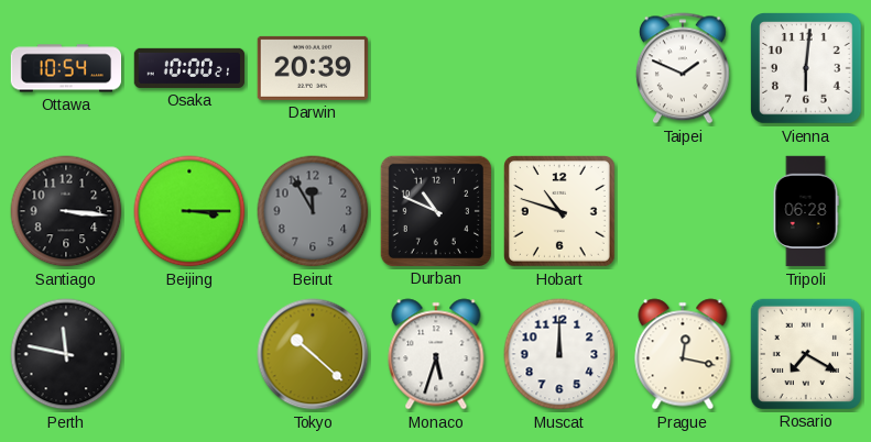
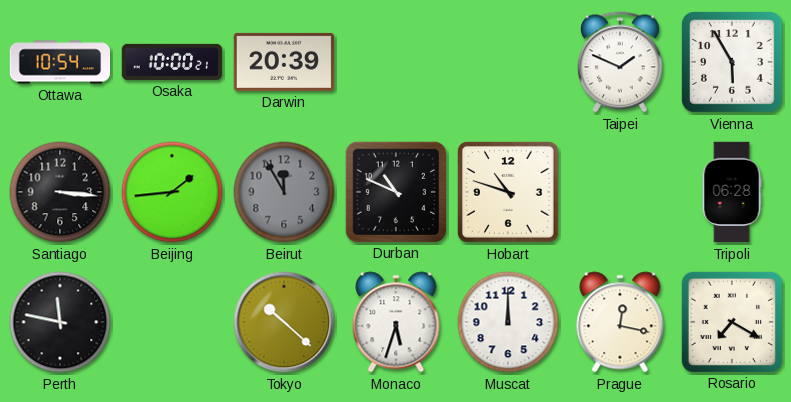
Vienna: 6:01 -> 5:55
Beijing: 3:15 -> 1:44
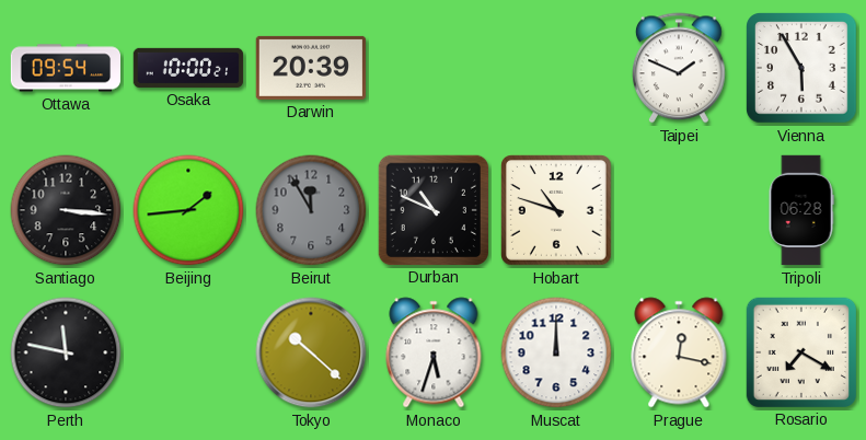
Ottawa: 10:54 -> 09:54
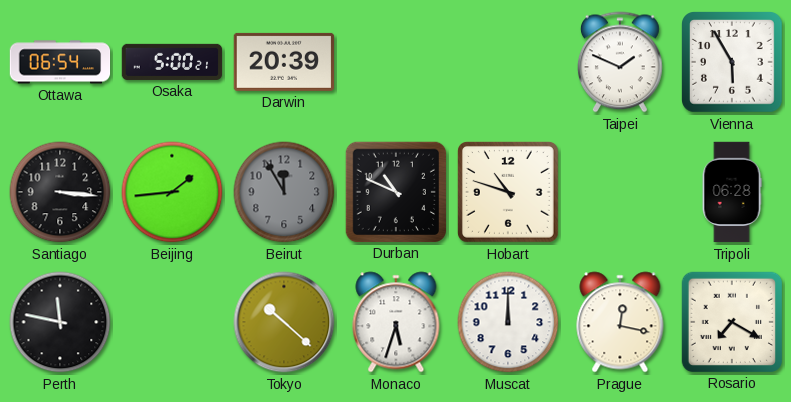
Ottawa: 09:54 -> 06:54
Osaka: 10:00 -> 5:00
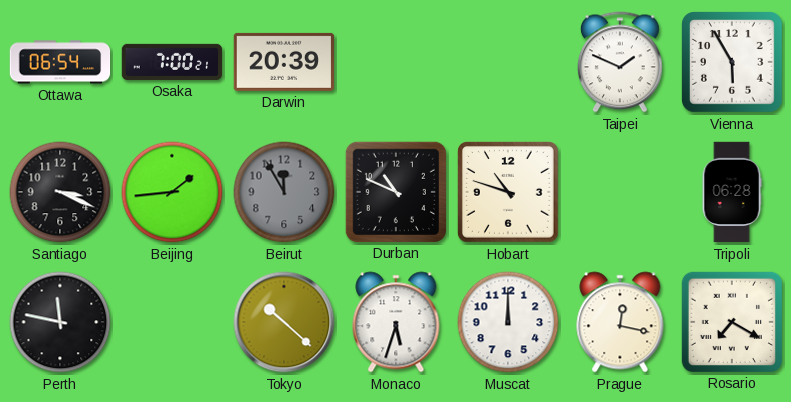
Osaka: 5:00 -> 7:00
Santiago: 3:16 -> 3:19
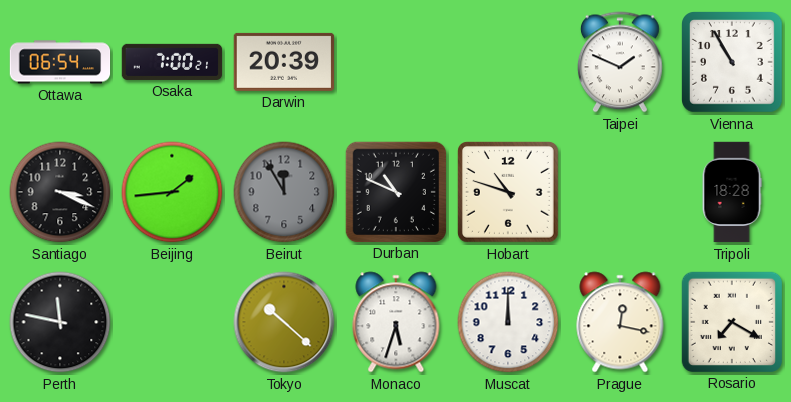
Vienna: 5:55 -> 10:55
Tripoli: 06:28 -> 18:28
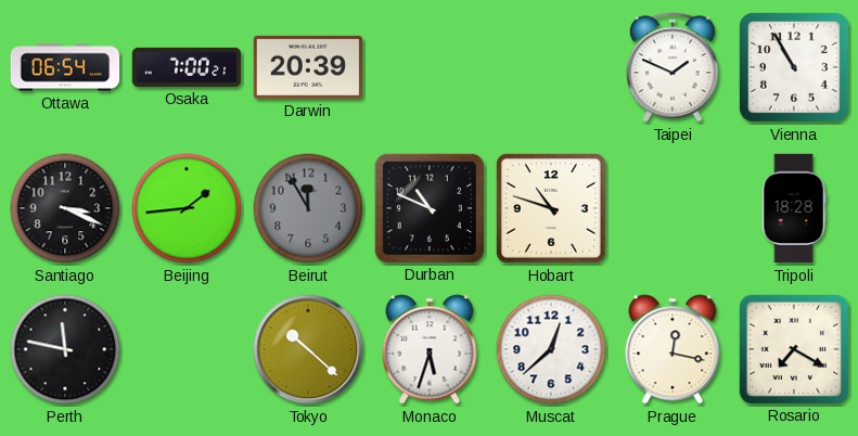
Muscat: 12:00 -> 12:38
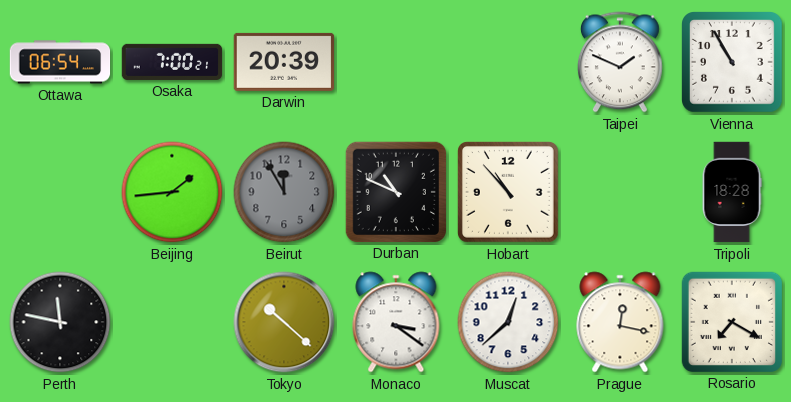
Santiago: 3:19 -> none
Hobart: 10:48 -> 10:53
Monaco: 5:33 -> 3:21
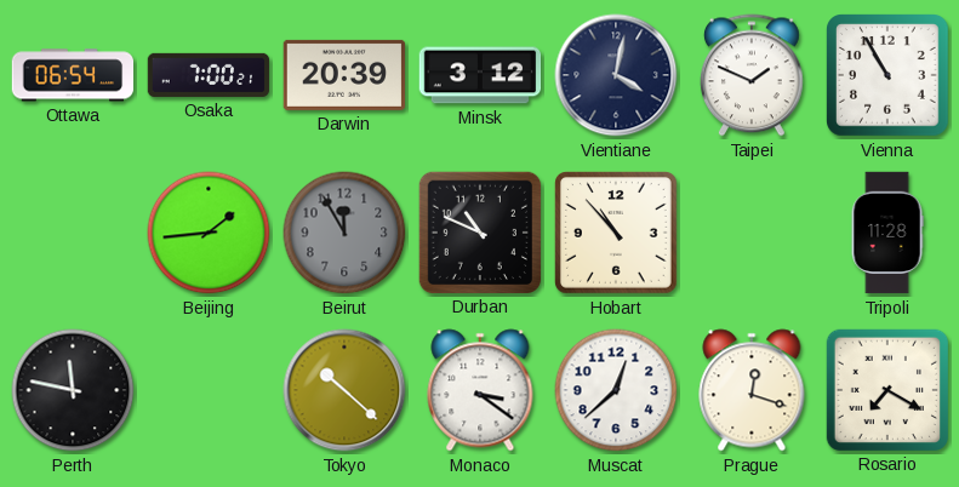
Minsk: none -> 3:12
Vientiane: none -> 4:02
Tripoli: 18:28 -> 11:28
Prague: 12:17 -> 12:18
